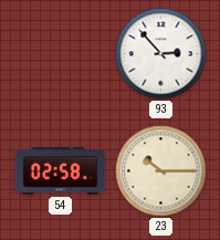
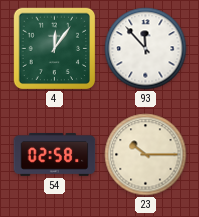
4: none -> 12:06
93: 2:53 -> 11:53
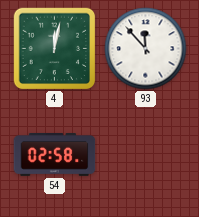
4: 12:06 -> 12:02
23: 10:15 -> none
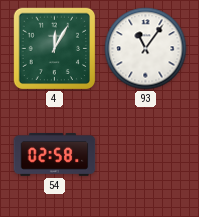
4: 12:02 -> 12:05
93: 11:53 -> 11:06
